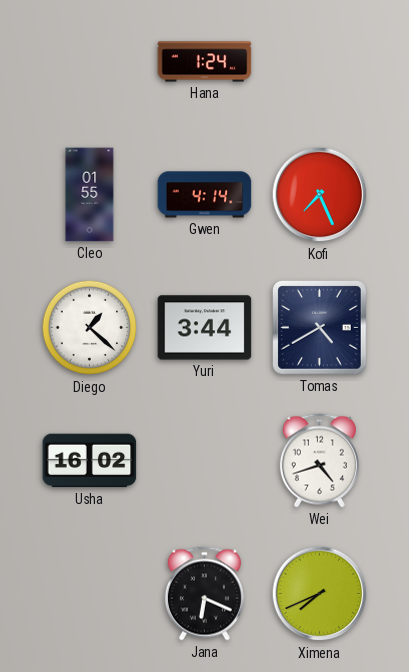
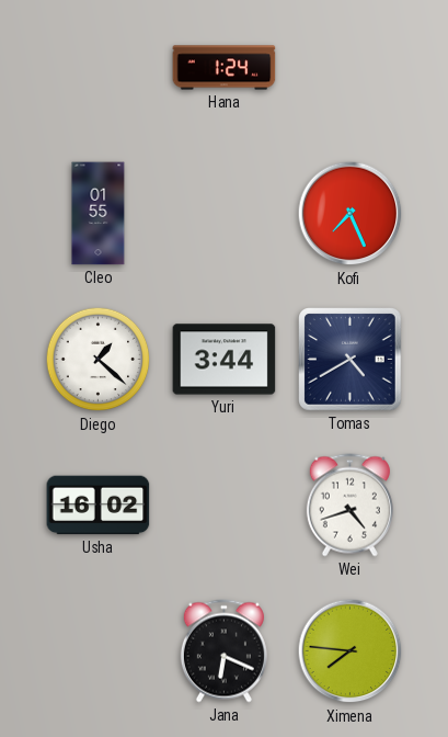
Gwen: 4:14 -> none
Ximena: 7:41 -> 7:46
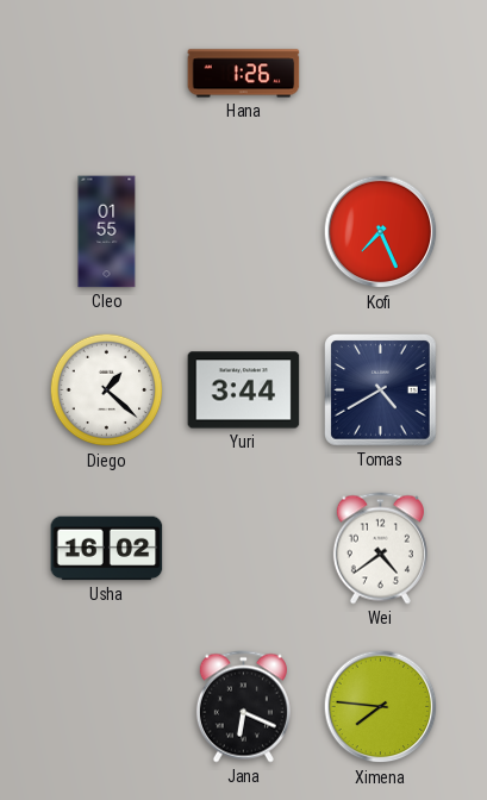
Hana: 1:24 -> 1:26
Wei: 4:42 -> 4:39
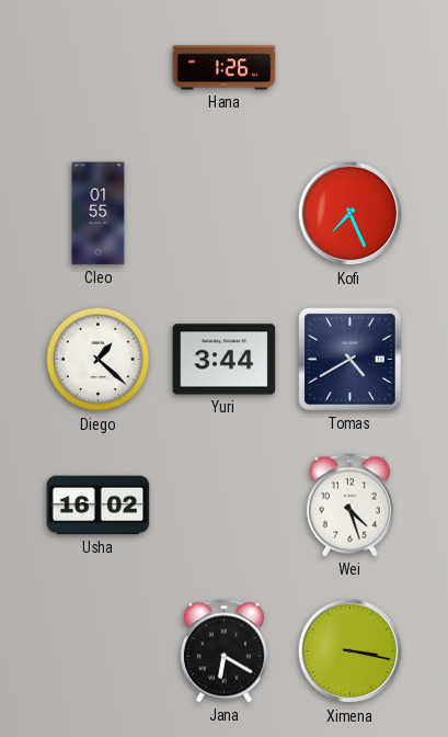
Wei: 4:39 -> 4:27
Jana: 6:19 -> 6:20
Ximena: 7:46 -> 3:17
